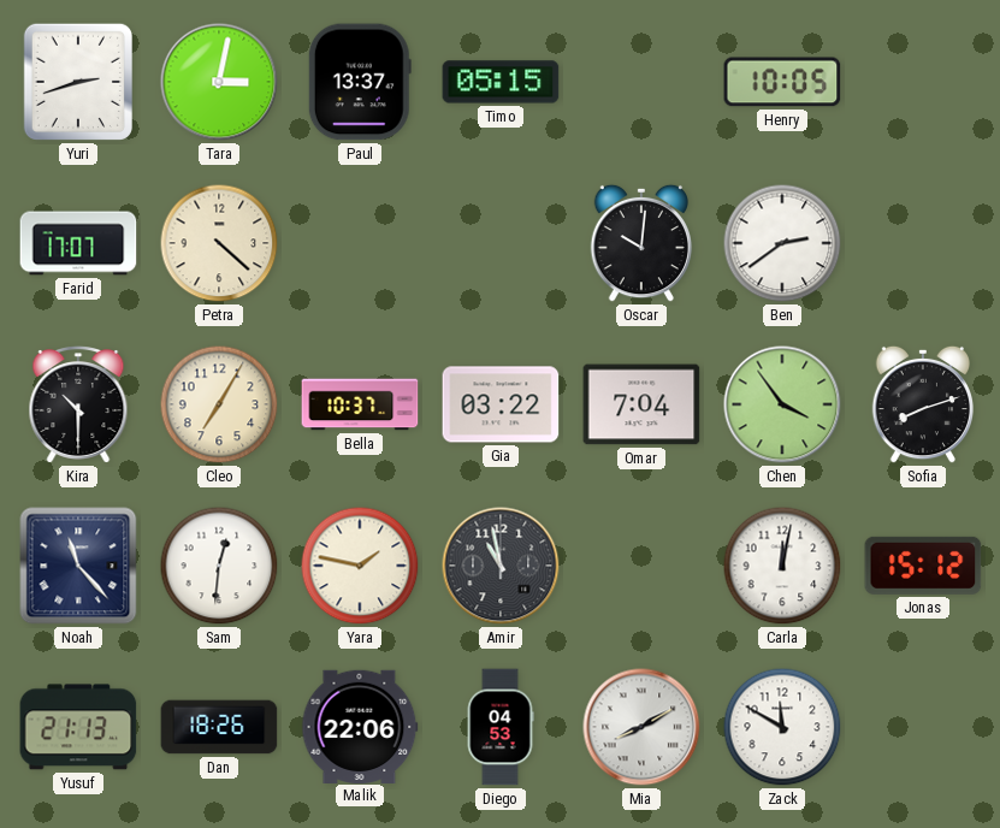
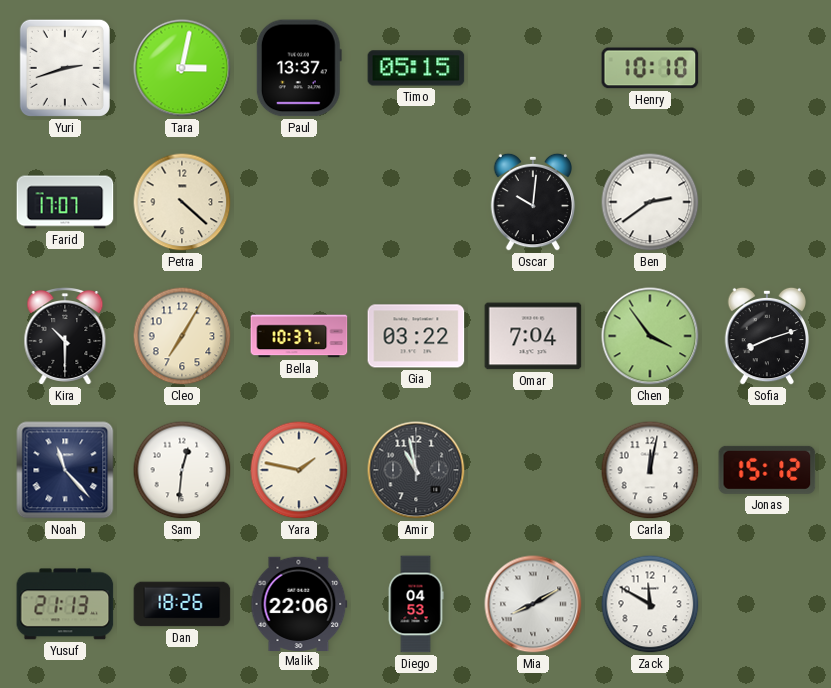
Henry: 10:05 -> 10:10
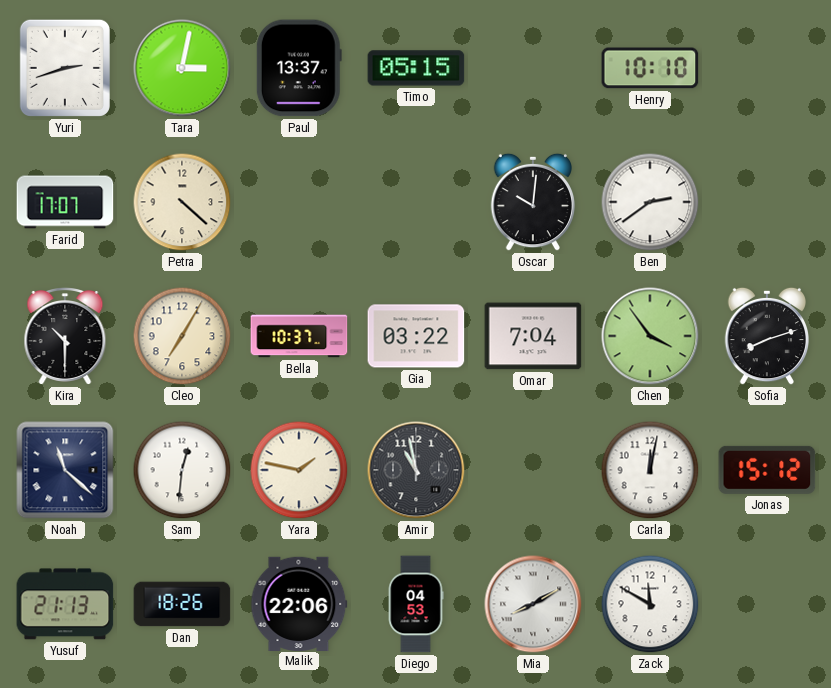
Noah: 11:23 -> 11:22
